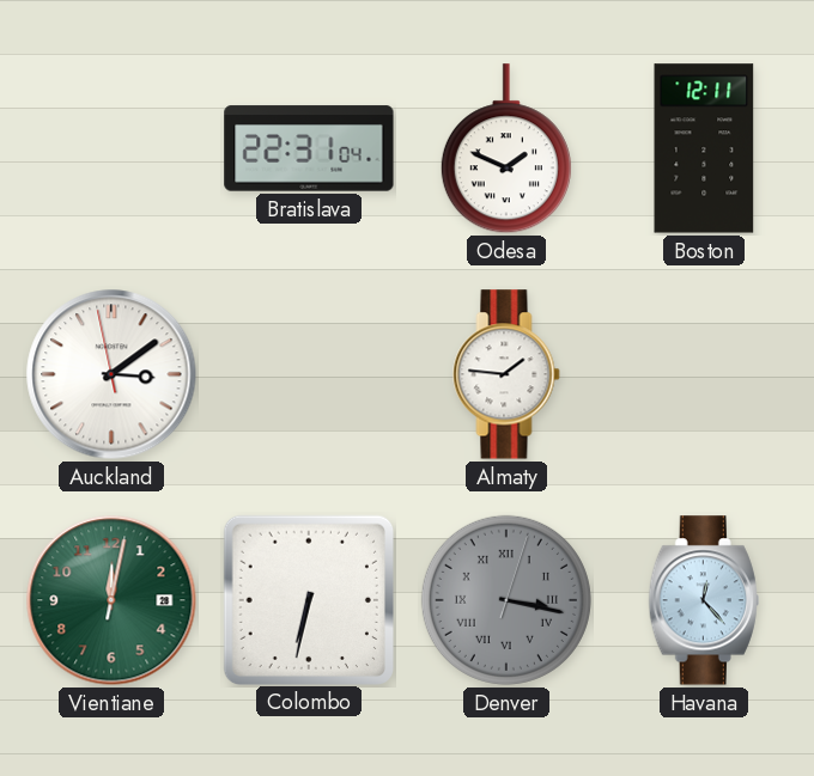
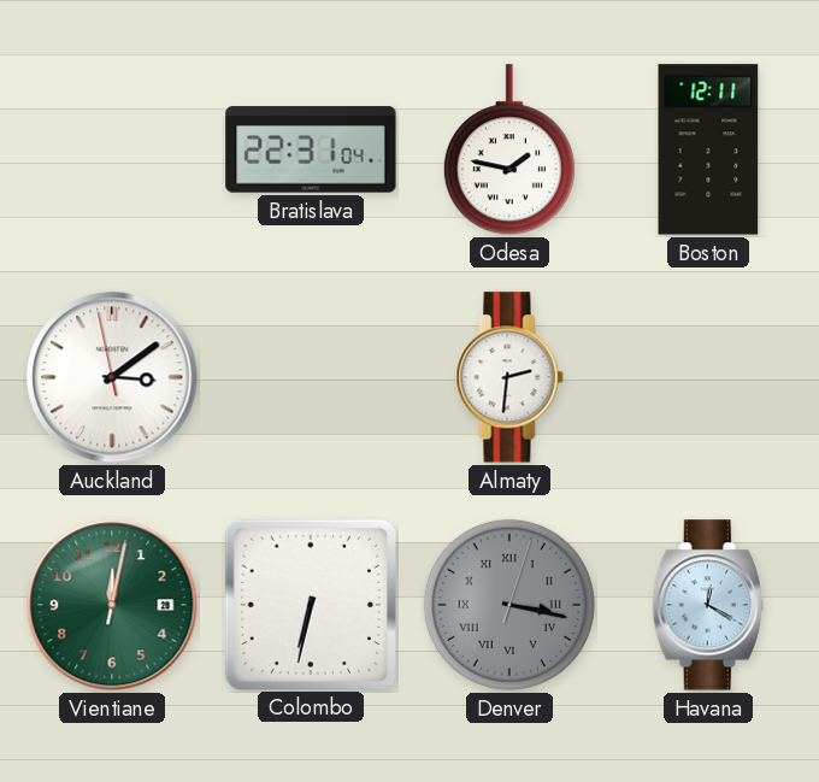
Odesa: 1:49 -> 1:47
Almaty: 1:46 -> 2:31
Havana: 12:23 -> 12:20
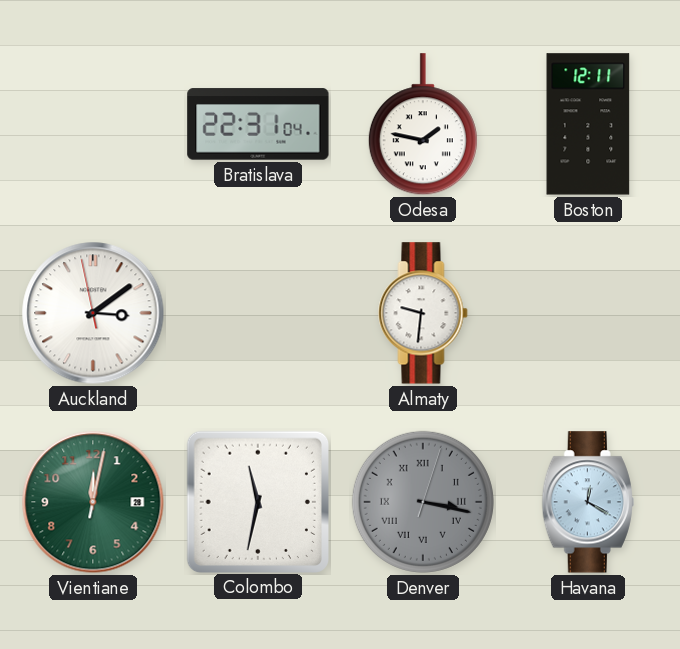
Almaty: 2:31 -> 9:31
Colombo: 6:32 -> 11:32
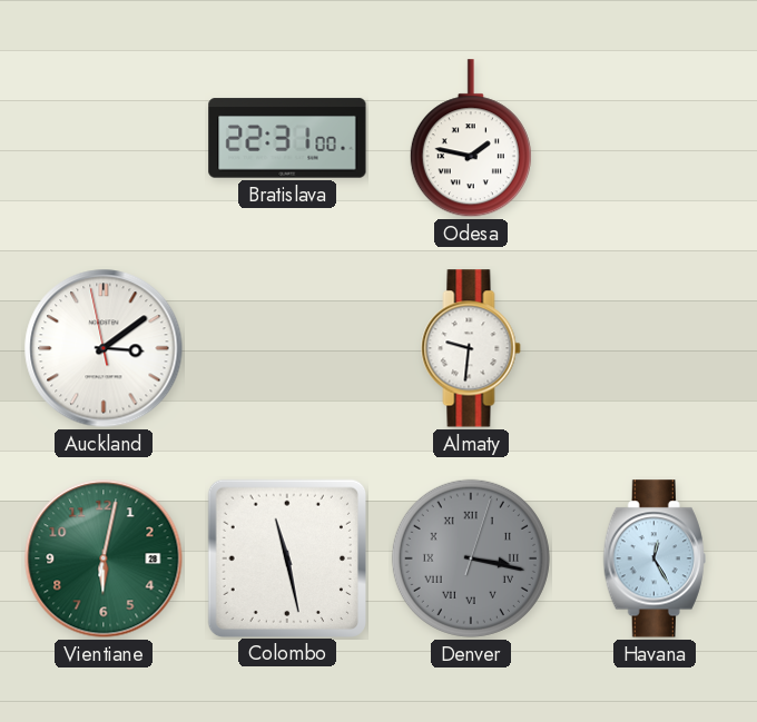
Bratislava: 22:31:04 -> 22:31:00
Boston: 12:11 -> none
Vientiane: 12:02 -> 6:02
Colombo: 11:32 -> 11:28
Havana: 12:20 -> 12:25
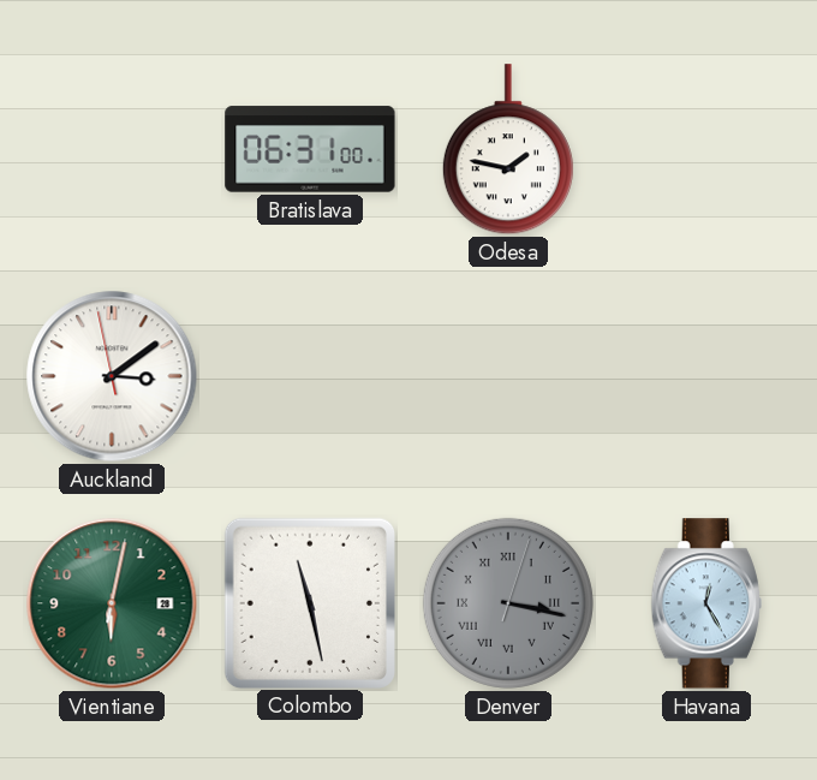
Bratislava: 22:31 -> 06:31
Almaty: 9:31 -> none
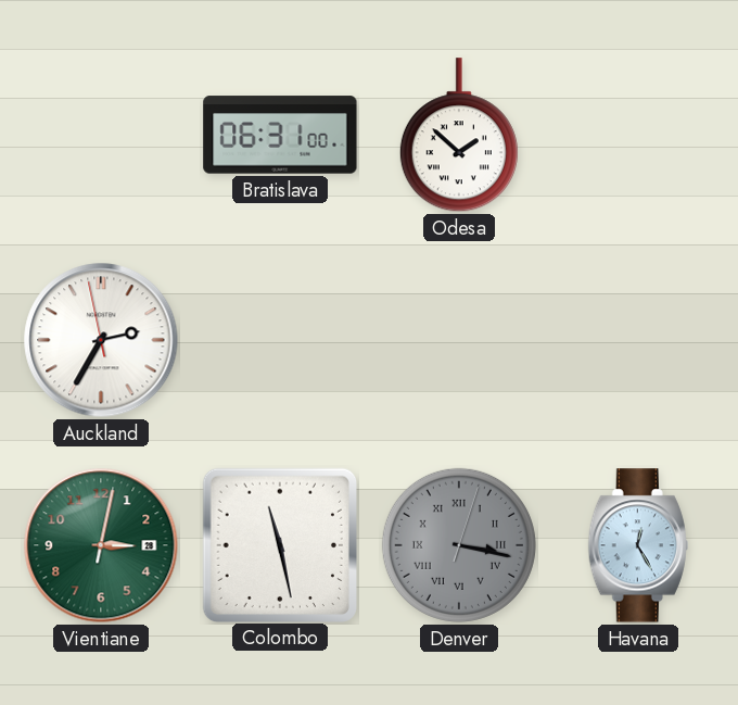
Odesa: 1:47 -> 1:52
Auckland: 3:08 -> 2:34
Vientiane: 6:02 -> 3:02
